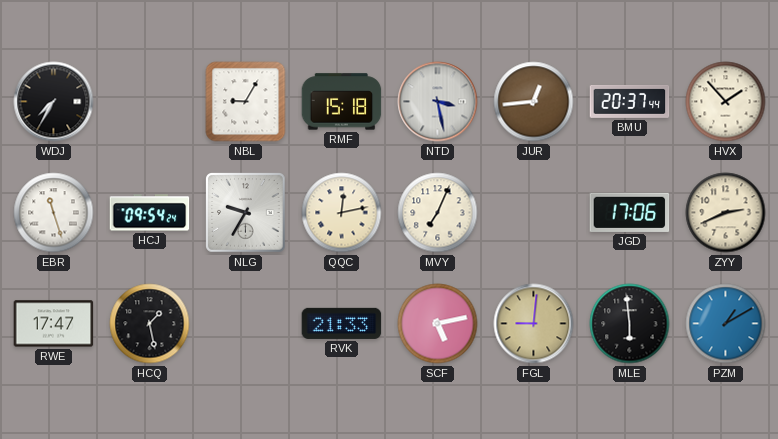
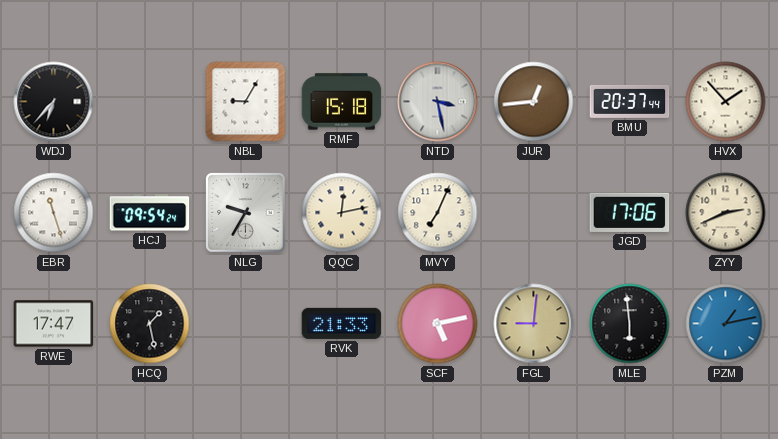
WDJ: 7:35 -> 6:37
PZM: 1:10 -> 1:13
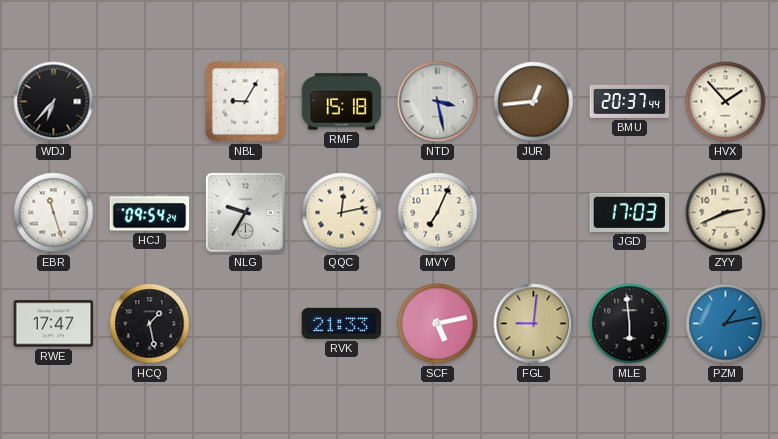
JGD: 17:06 -> 17:03
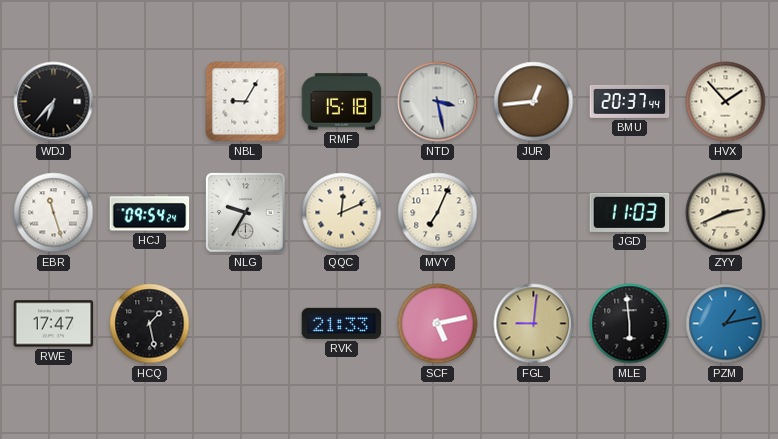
QQC: 12:13 -> 12:11
JGD: 17:03 -> 11:03
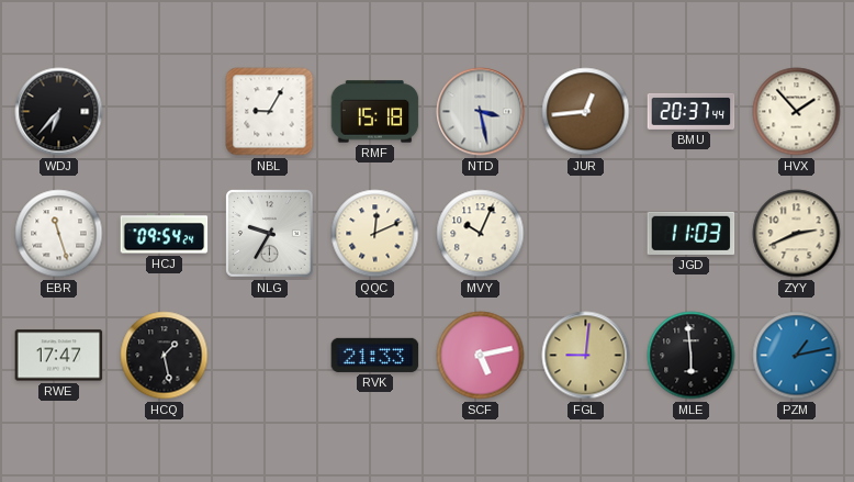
MVY: 7:04 -> 10:04
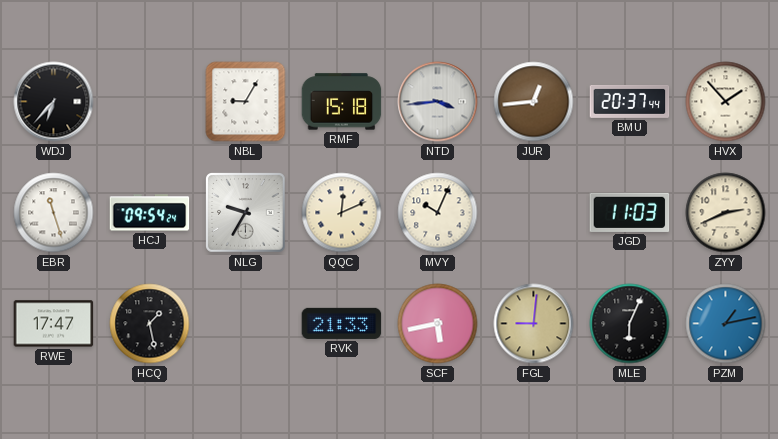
NTD: 3:28 -> 3:44
SCF: 5:13 -> 5:43
MLE: 5:59 -> 6:04
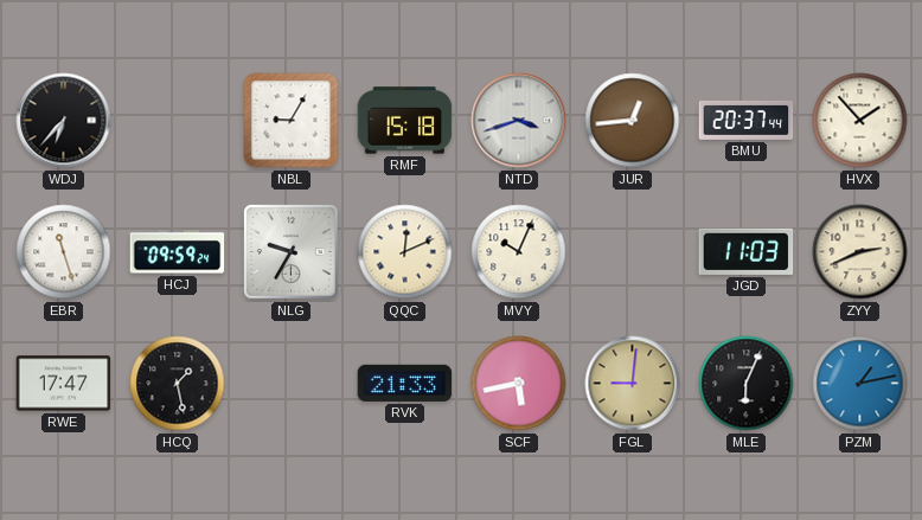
NTD: 3:44 -> 3:42
HCJ: 09:54 -> 09:59
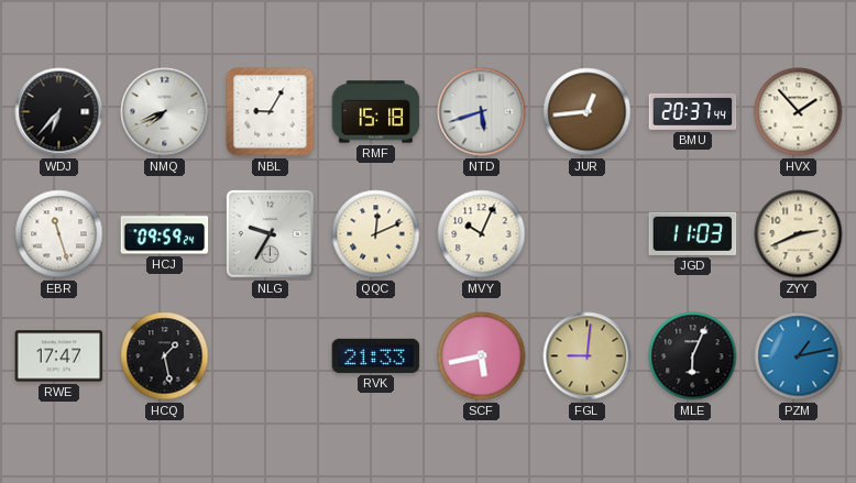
NMQ: none -> 7:41
NTD: 3:42 -> 5:42
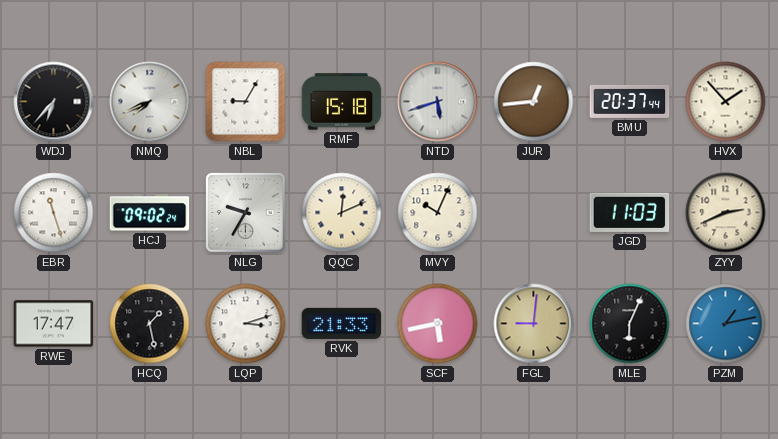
HCJ: 09:59 -> 09:02
LQP: none -> 3:12
